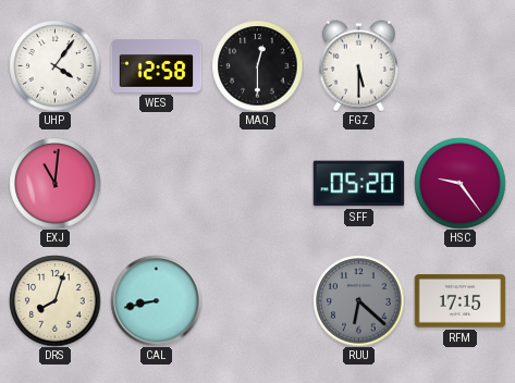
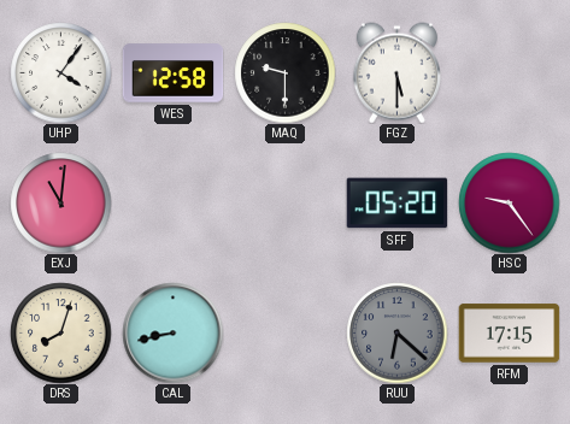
MAQ: 12:30 -> 9:30
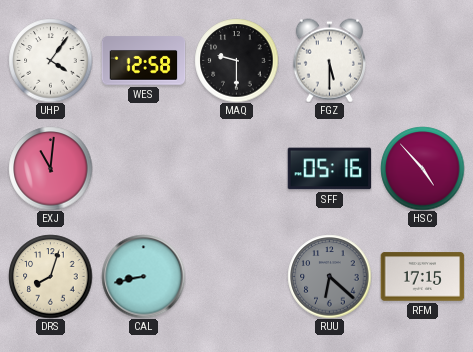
SFF: 05:20 -> 05:16
HSC: 9:24 -> 4:53
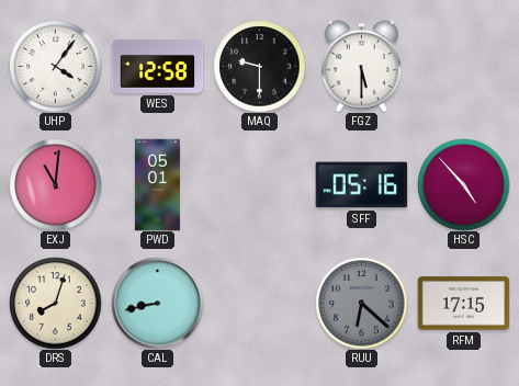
PWD: none -> 05:01
